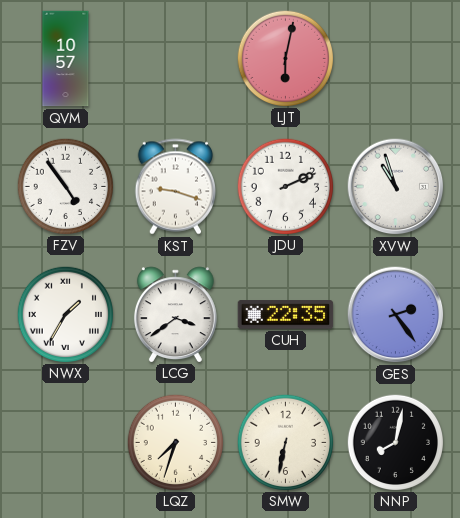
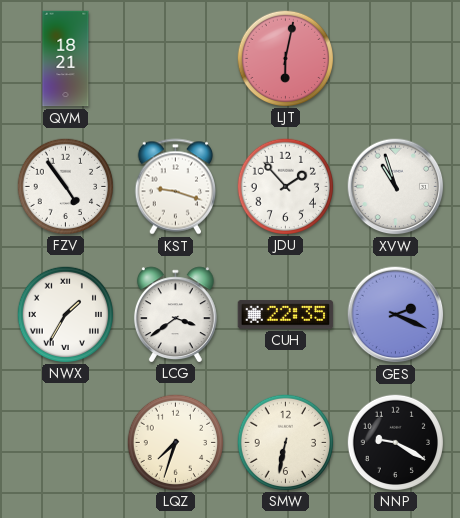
QVM: 10:57 -> 18:21
JDU: 2:11 -> 1:53
GES: 2:24 -> 2:19
NNP: 8:02 -> 9:20
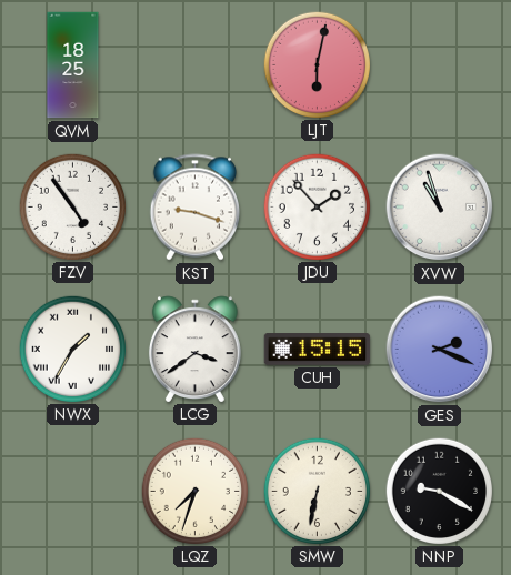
QVM: 18:21 -> 18:25
CUH: 22:35 -> 15:15
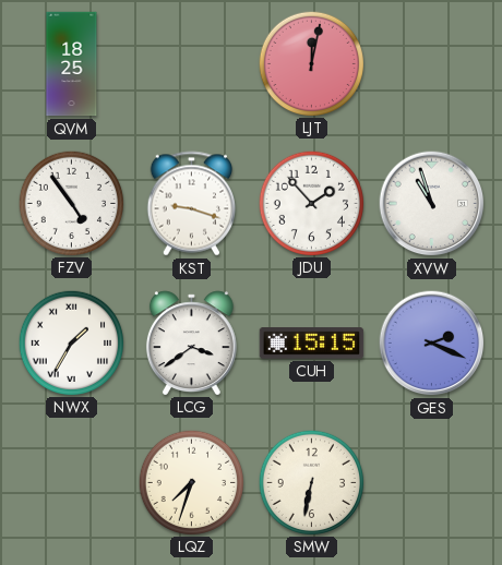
LJT: 6:02 -> 12:02
NNP: 9:20 -> none
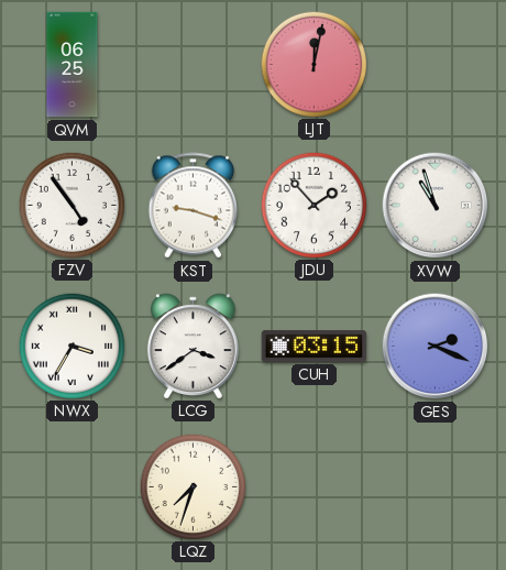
QVM: 18:25 -> 06:25
NWX: 1:35 -> 3:35
CUH: 15:15 -> 03:15
SMW: 6:32 -> none
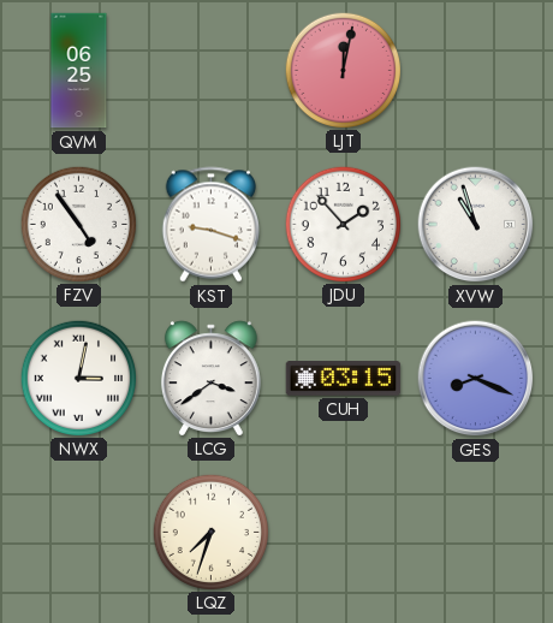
NWX: 3:35 -> 3:02
GES: 2:19 -> 8:19
